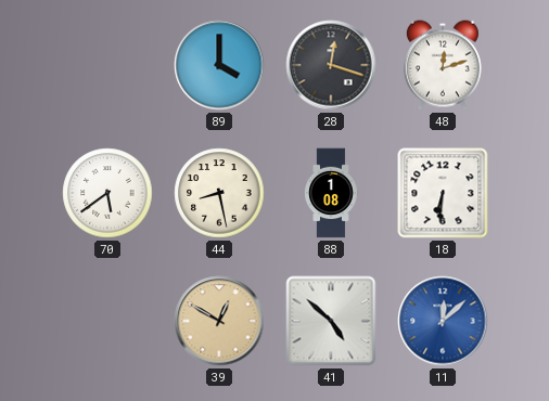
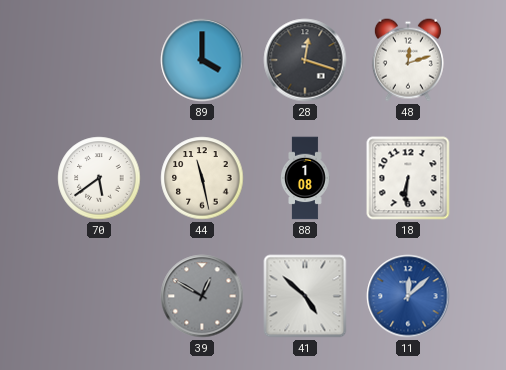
44: 8:28 -> 11:28
39 dial: champagne -> grey
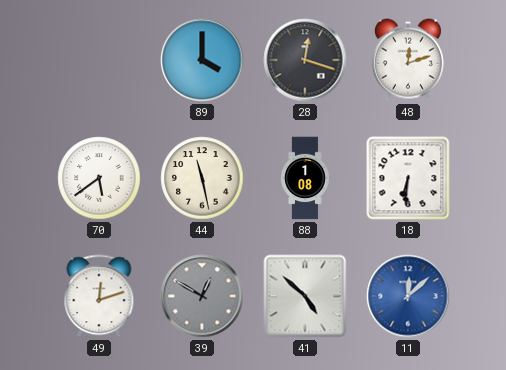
49: none -> 12:12
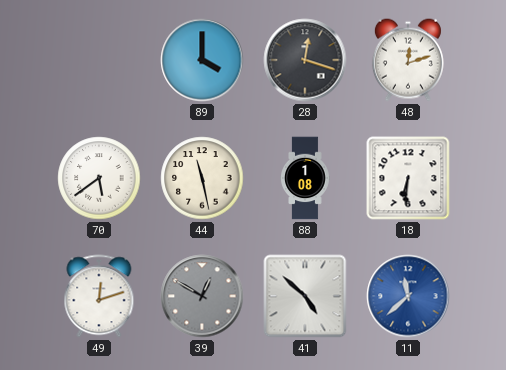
11: 12:08 -> 11:38
